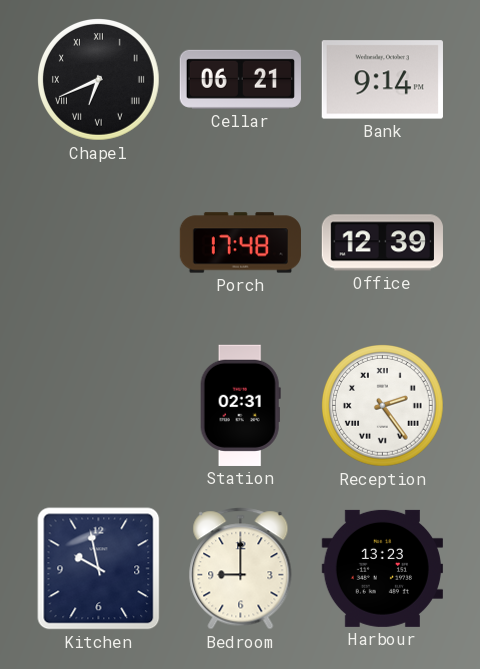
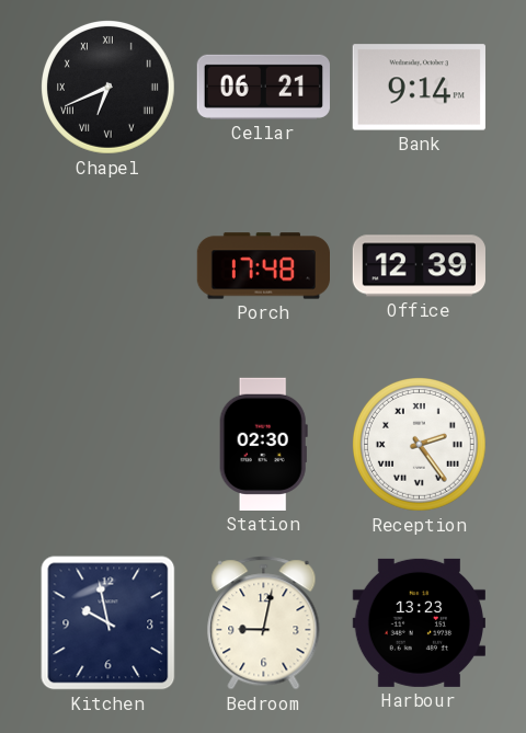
Station: 02:31 -> 02:30
Bedroom: 9:00 -> 9:02
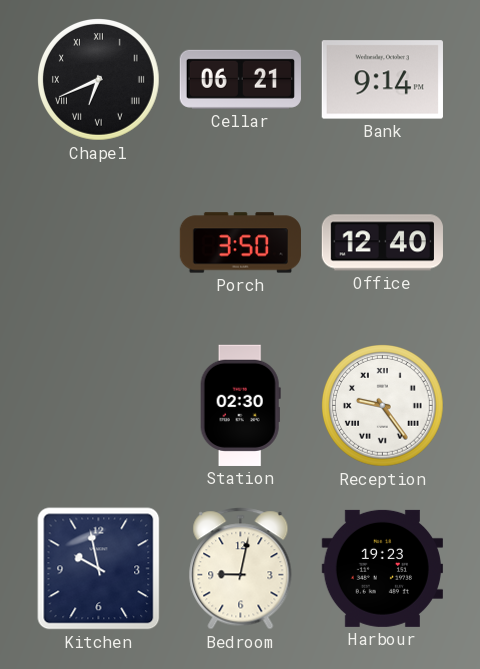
Porch: 17:48 -> 3:50
Office: 12:39 -> 12:40
Reception: 2:24 -> 9:24
Harbour: 13:23 -> 19:23
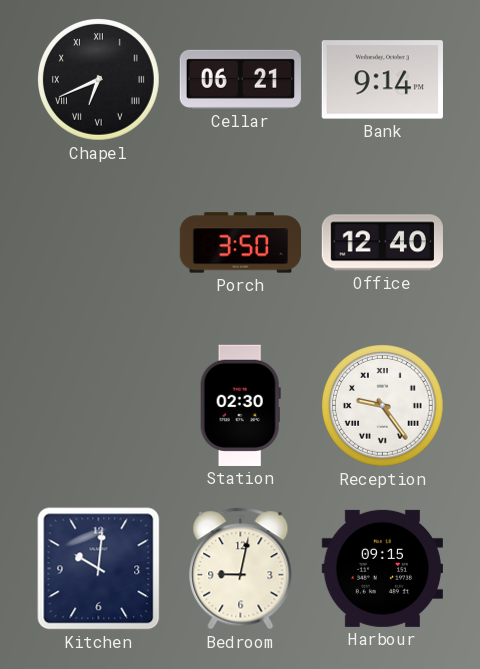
Kitchen: 9:58 -> 10:01
Harbour: 19:23 -> 09:15
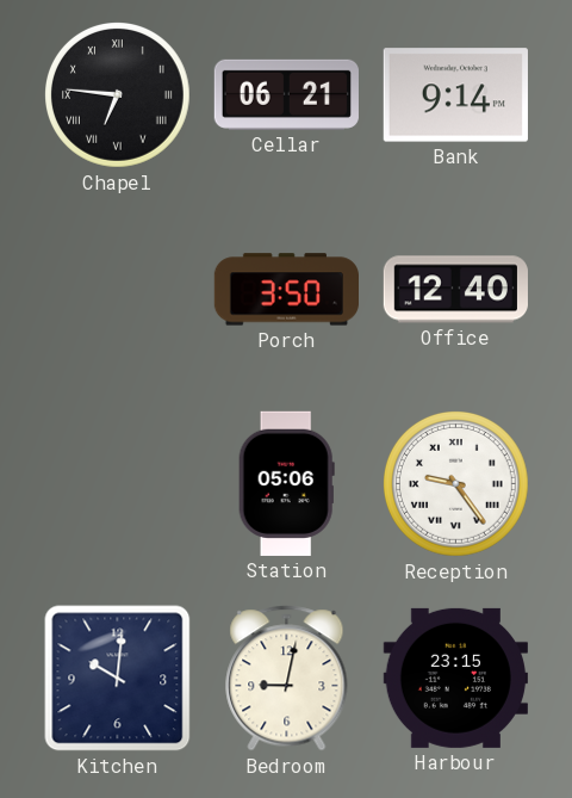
Chapel: 6:41 -> 6:46
Station: 02:30 -> 05:06
Harbour: 09:15 -> 23:15
